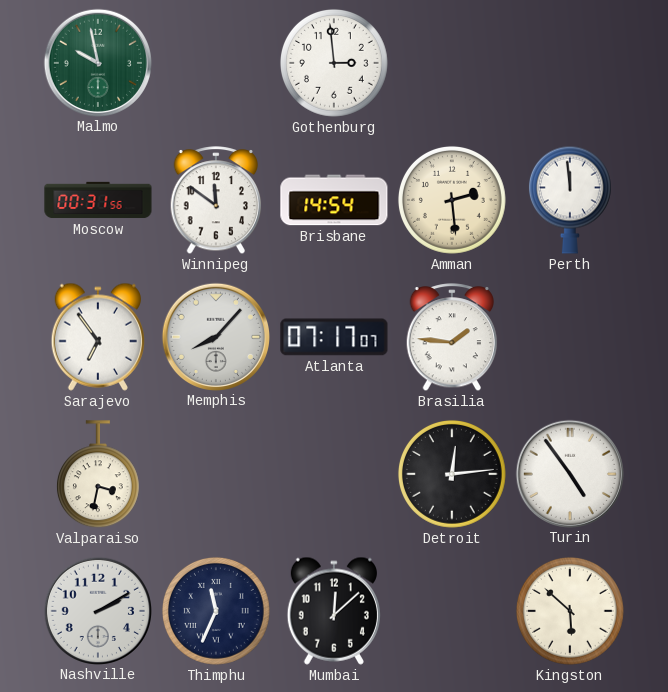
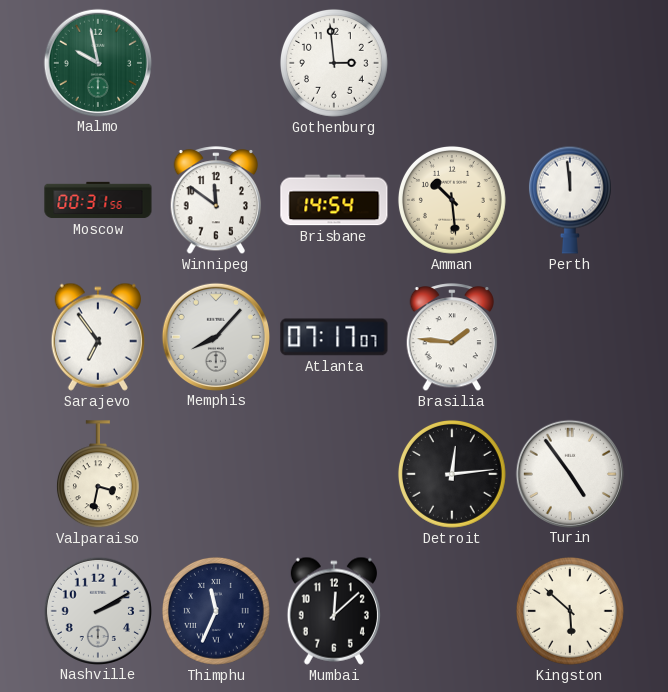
Amman: 2:29 -> 10:29
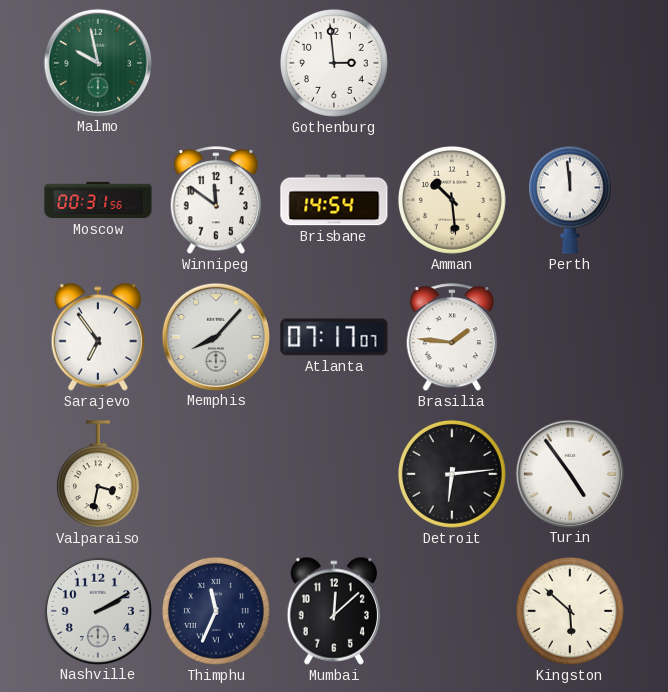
Detroit: 12:14 -> 6:14
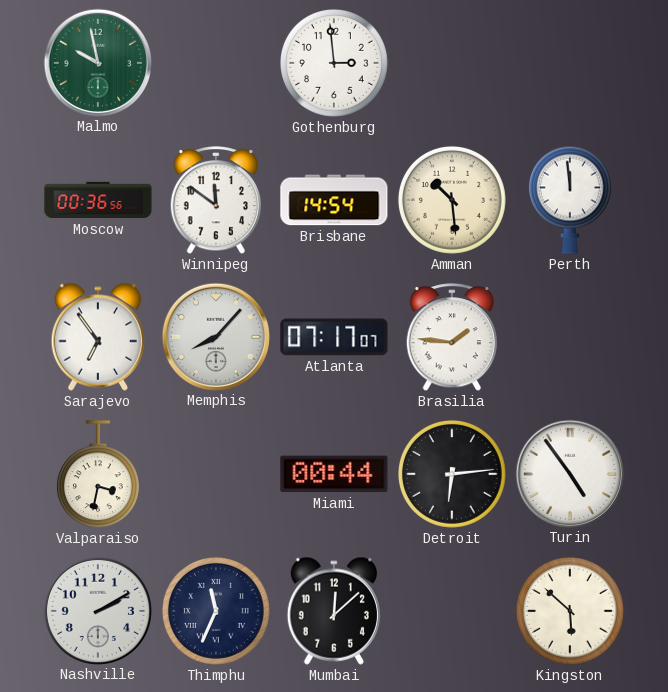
Moscow: 00:31 -> 00:36
Miami: none -> 00:44
